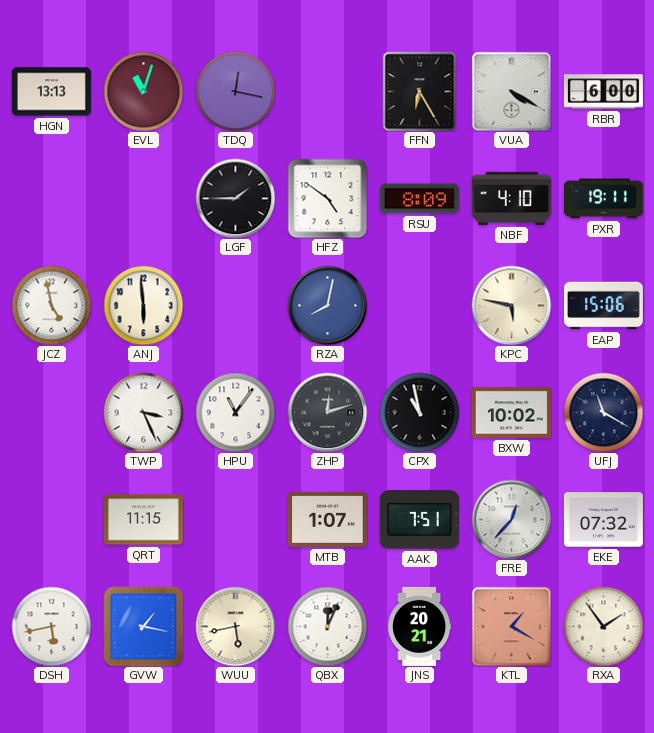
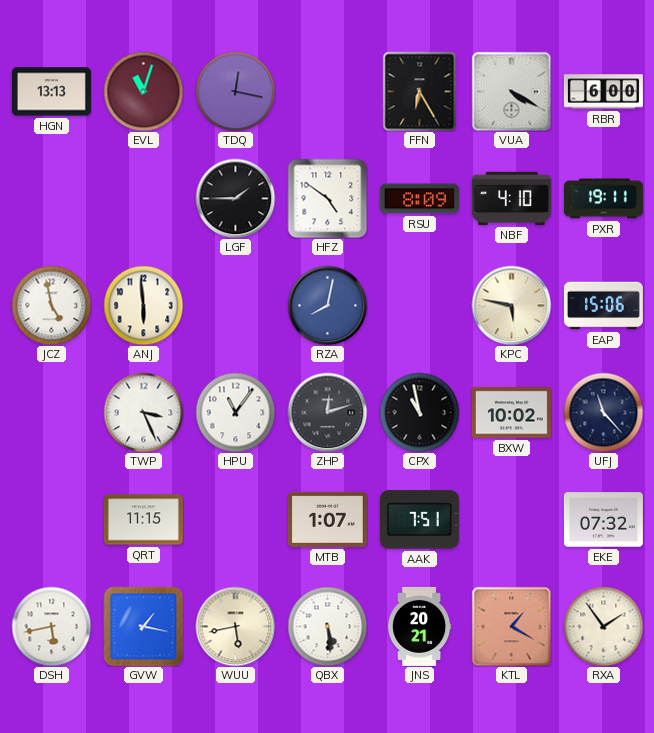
UFJ: 11:20 -> 11:23
FRE: 12:37 -> none
QBX: 12:04 -> 5:29
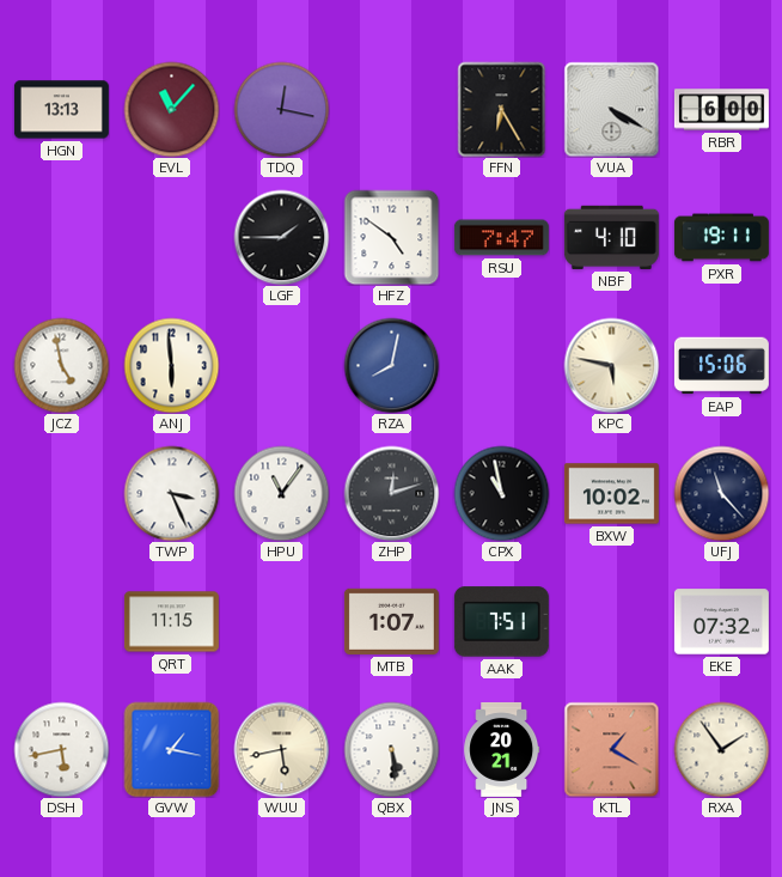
EVL: 11:03 -> 11:07
RSU: 8:09 -> 7:47
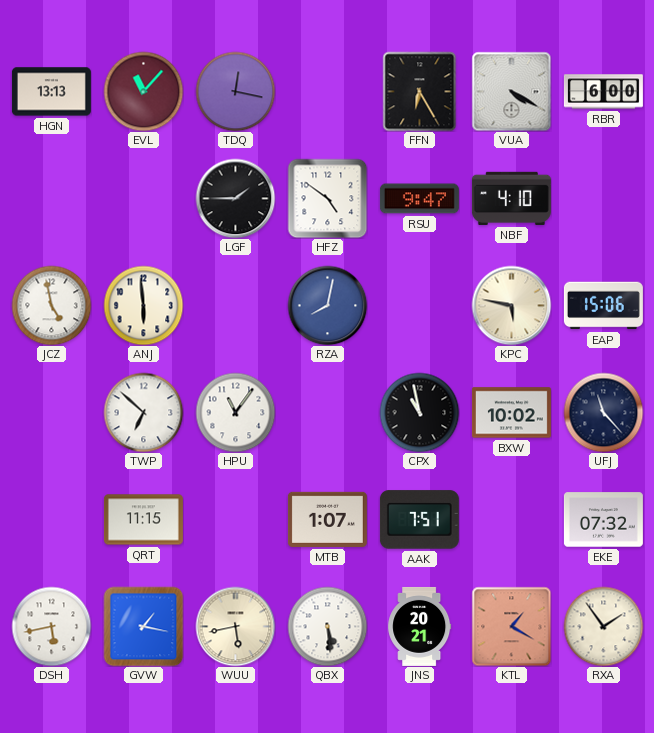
RSU: 7:47 -> 9:47
PXR: 19:11 -> none
TWP: 3:26 -> 6:52
ZHP: 12:12 -> none
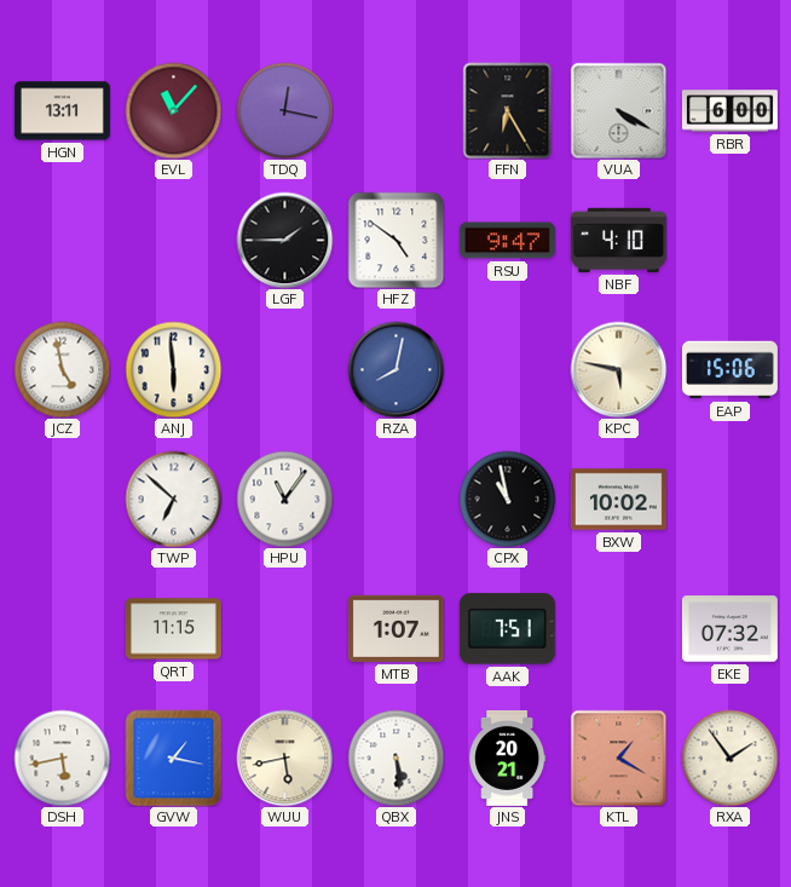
HGN: 13:13 -> 13:11
UFJ: 11:23 -> none
